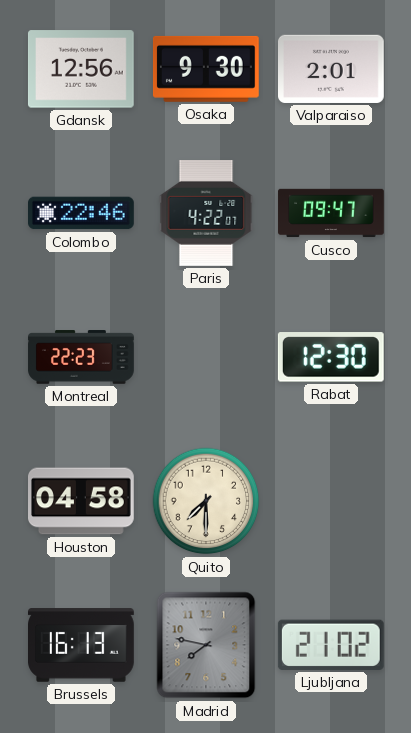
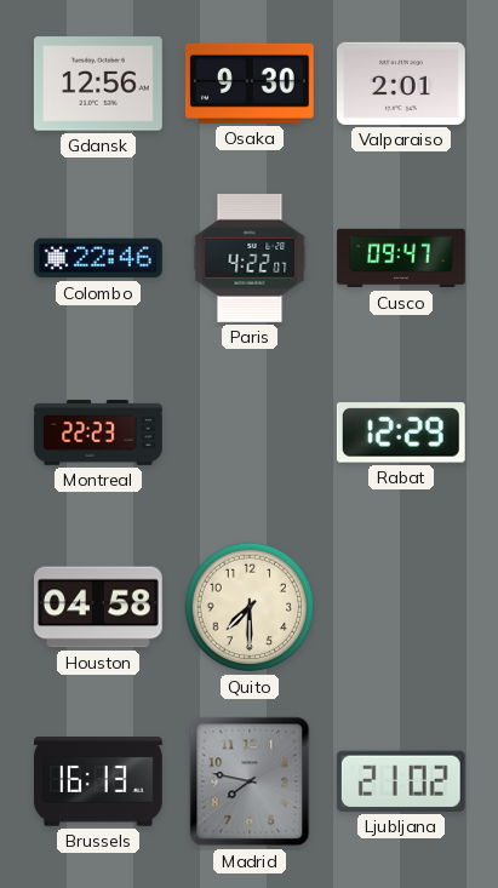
Rabat: 12:30 -> 12:29
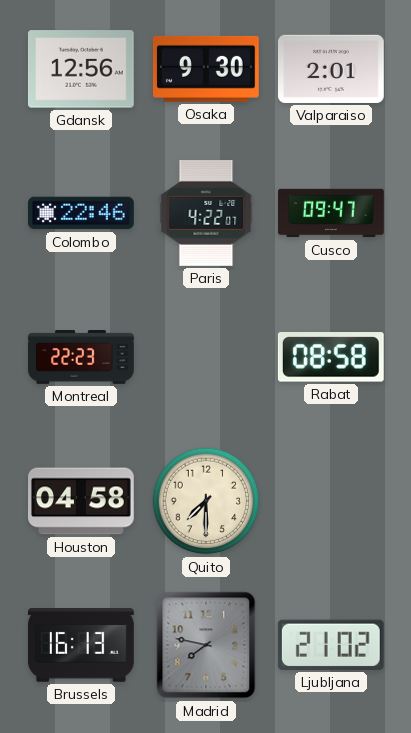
Rabat: 12:29 -> 08:58
